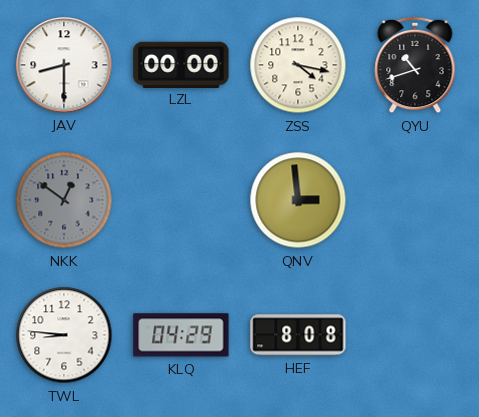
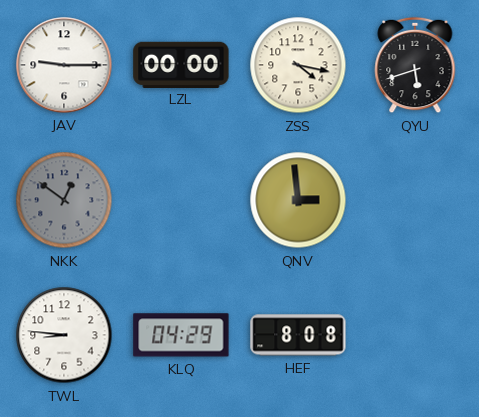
JAV: 8:30 -> 9:15
QYU: 10:42 -> 5:42
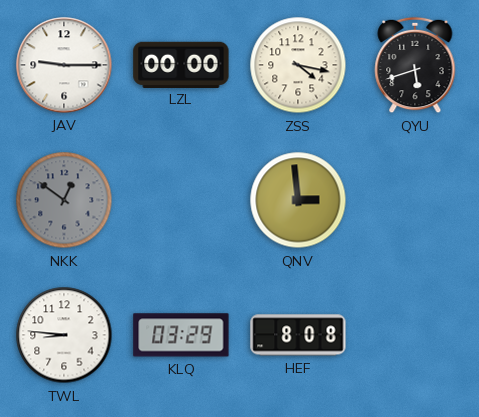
KLQ: 04:29 -> 03:29
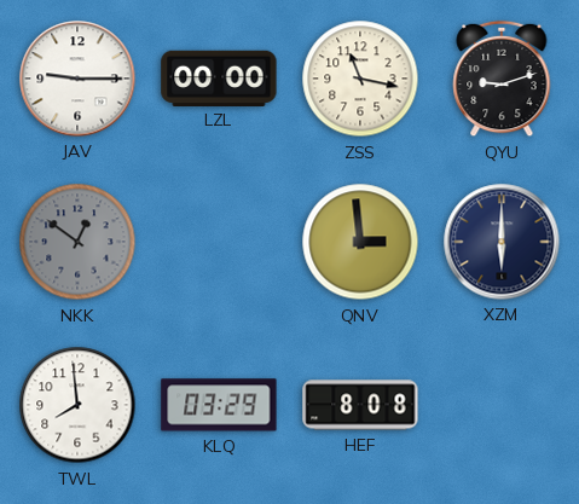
ZSS: 4:17 -> 11:17
QYU: 5:42 -> 9:12
XZM: none -> 6:00
TWL: 8:46 -> 7:59
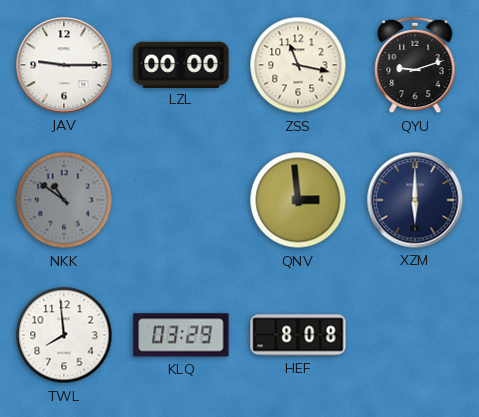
NKK: 12:51 -> 10:51
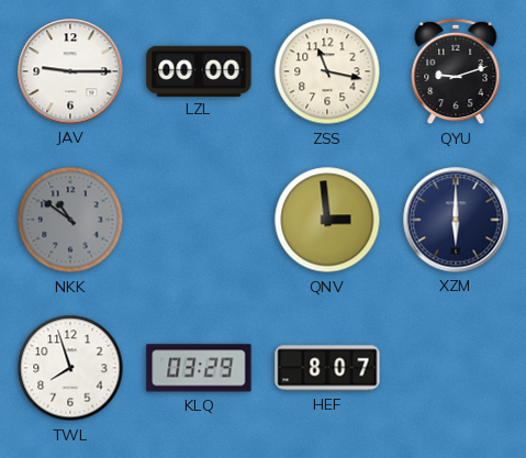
TWL: 7:59 -> 7:57
HEF: 8:08 -> 8:07
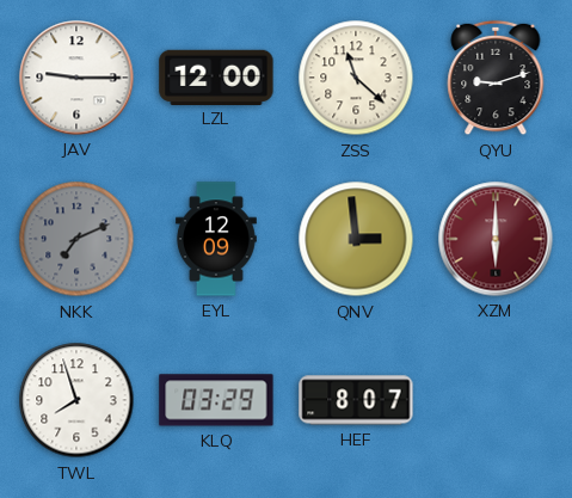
LZL: 00:00 -> 12:00
ZSS: 11:17 -> 11:22
NKK: 10:51 -> 7:11
EYL: none -> 12:09
XZM dial: navy -> burgundy
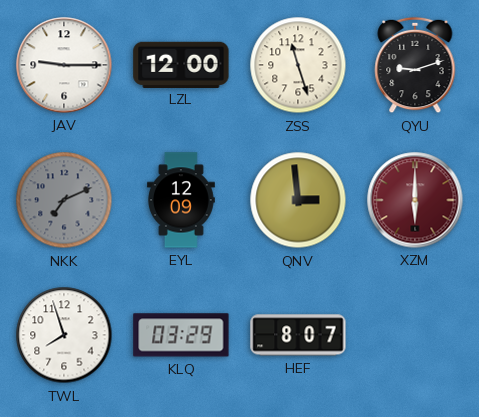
ZSS: 11:22 -> 11:27
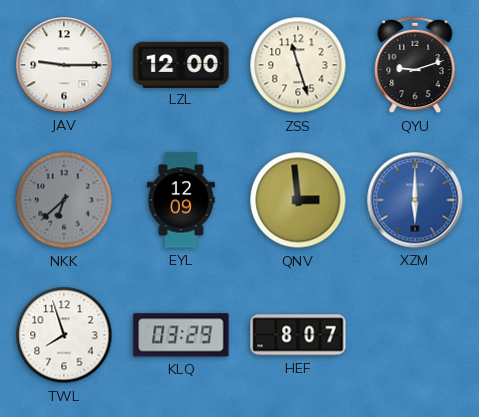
NKK: 7:11 -> 6:38
XZM dial: burgundy -> blue
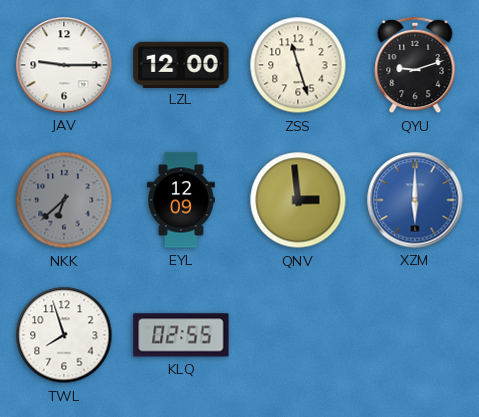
KLQ: 03:29 -> 02:55
HEF: 8:07 -> none
